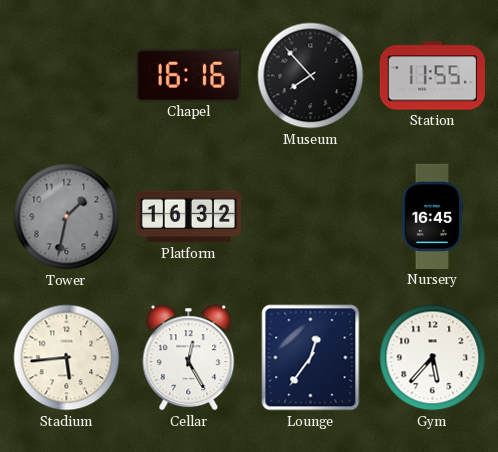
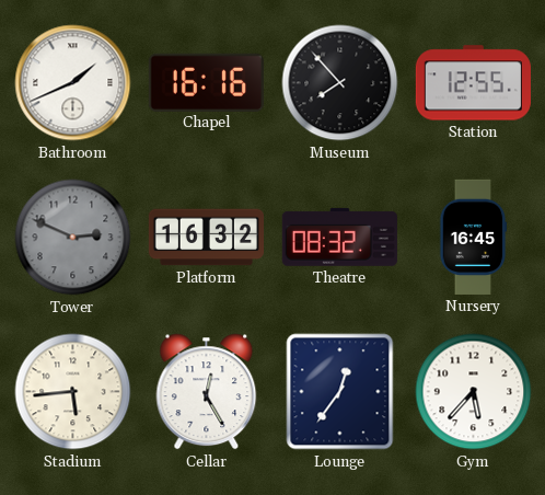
Bathroom: none -> 1:41
Station: 11:55 -> 12:55
Tower: 1:32 -> 2:49
Theatre: none -> 08:32
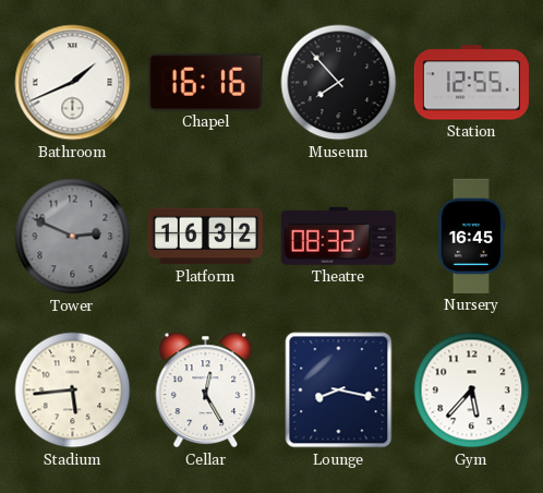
Lounge: 12:36 -> 8:17
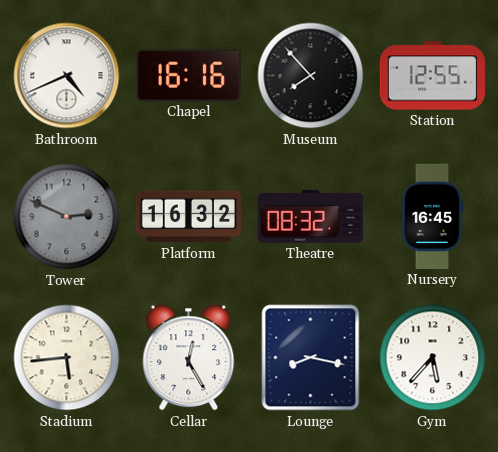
Bathroom: 1:41 -> 4:41
